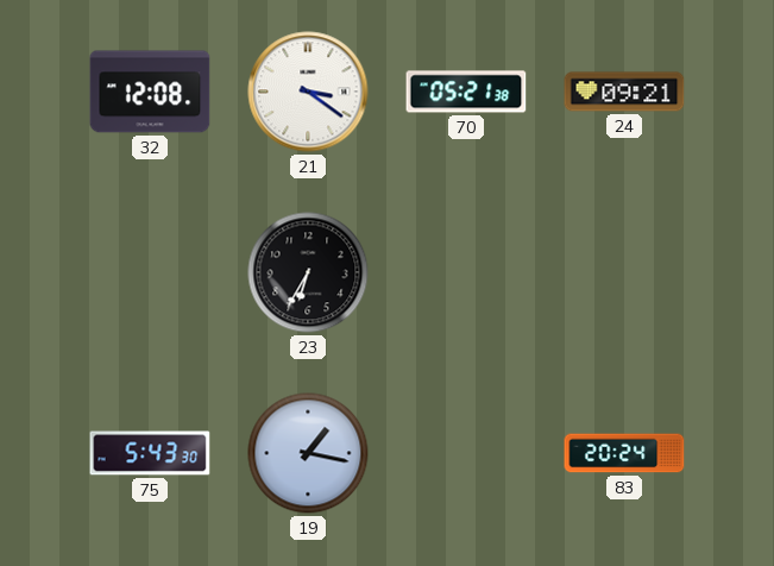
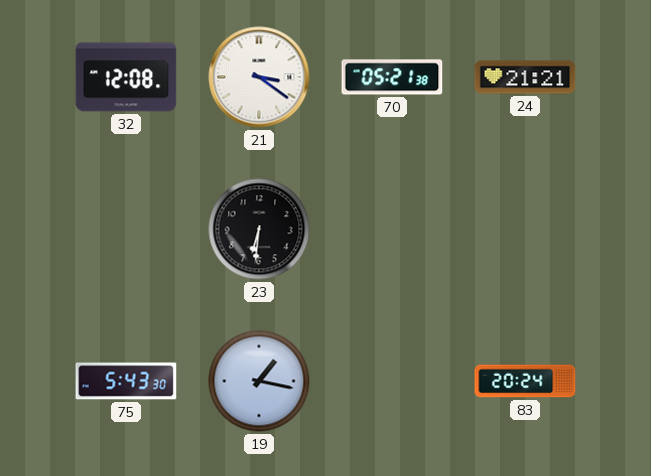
24: 09:21 -> 21:21
23: 6:35 -> 6:31
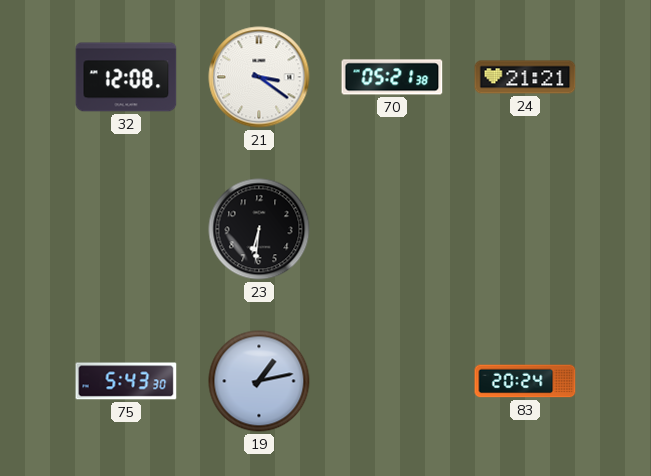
19: 1:17 -> 1:13
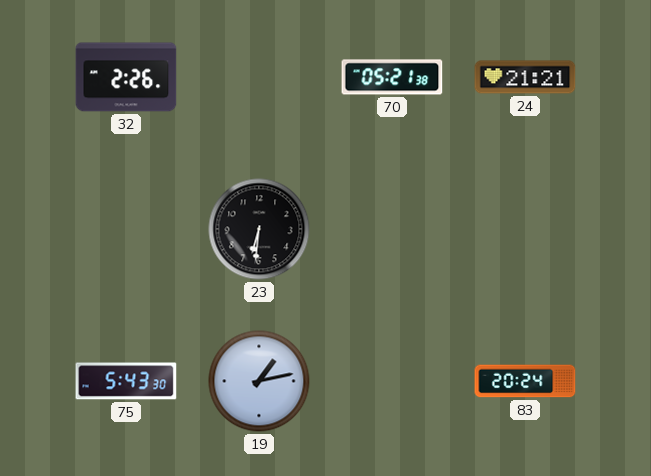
32: 12:08 -> 2:26
21: 3:21 -> none
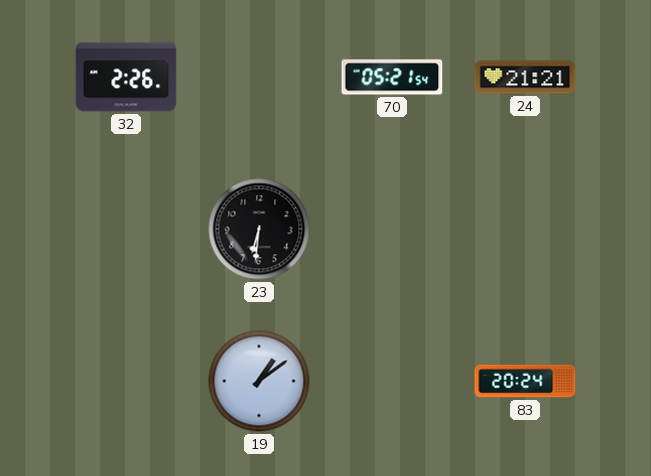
70: 05:21:38 -> 05:21:54
75: 5:43 -> none
19: 1:13 -> 1:09
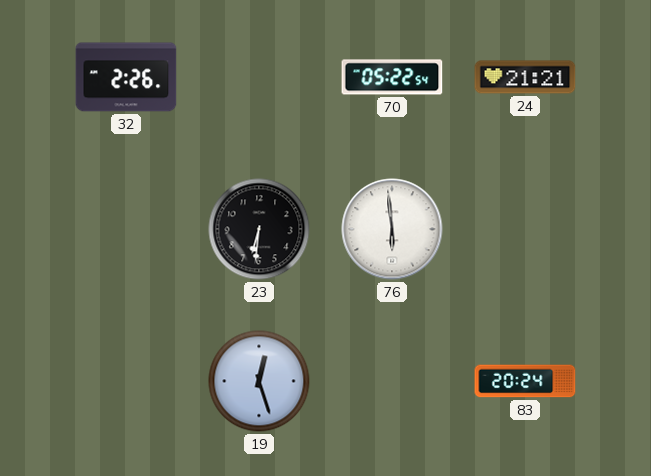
70: 05:21 -> 05:22
76: none -> 5:59
19: 1:09 -> 12:27
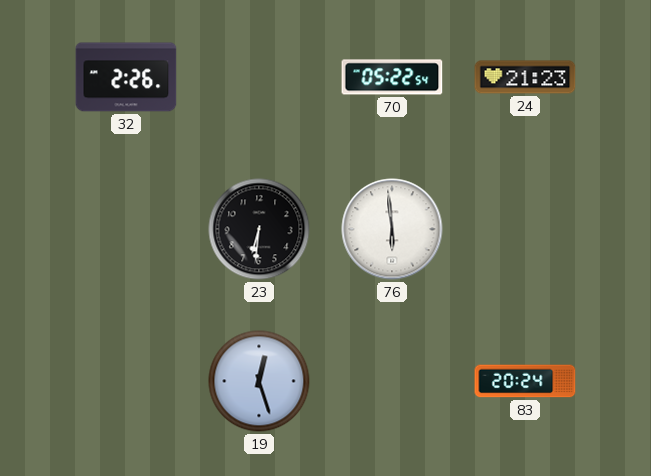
24: 21:21 -> 21:23
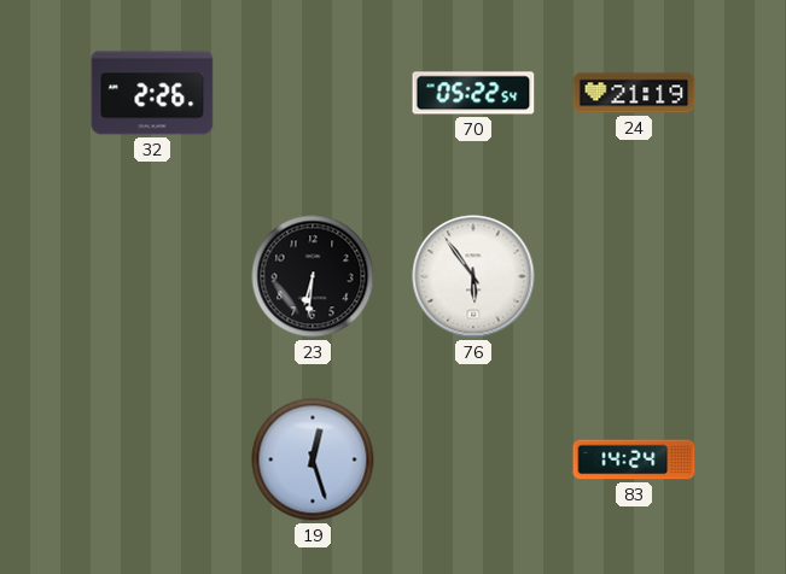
24: 21:23 -> 21:19
76: 5:59 -> 5:54
83: 20:24 -> 14:24
